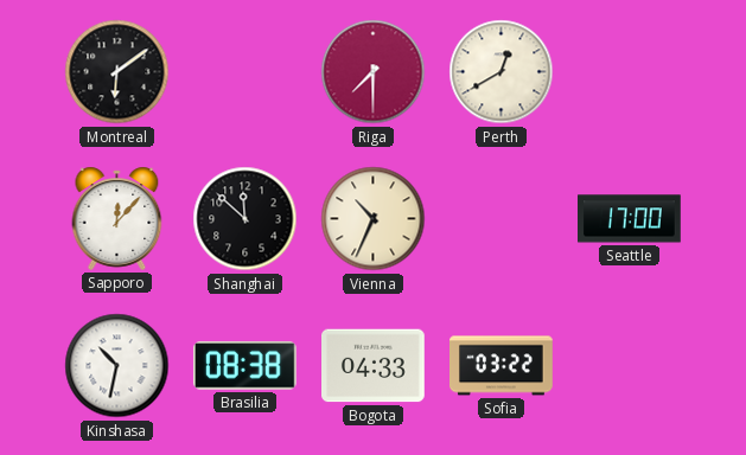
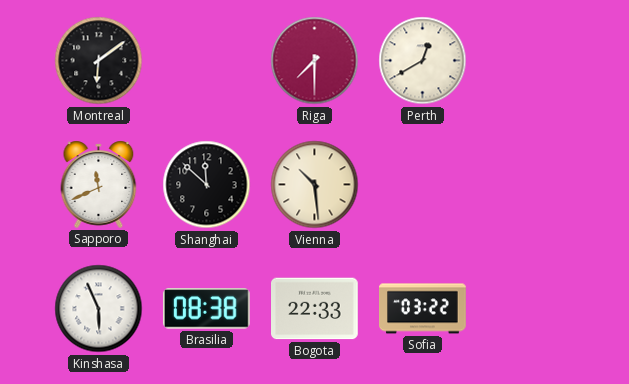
Sapporo: 12:07 -> 11:41
Vienna: 10:34 -> 10:29
Seattle: 17:00 -> none
Kinshasa: 10:32 -> 5:56
Bogota: 04:33 -> 22:33
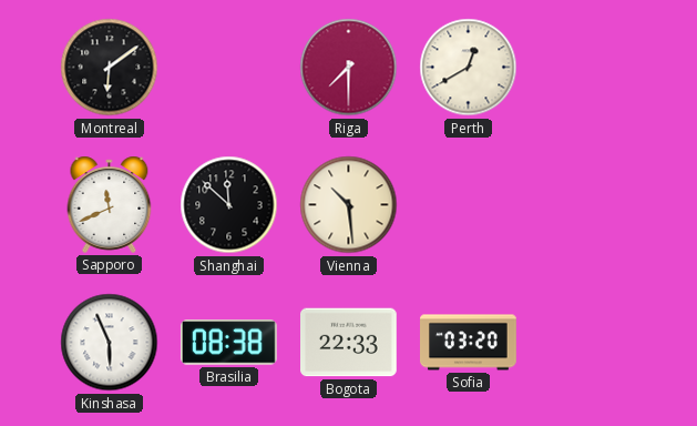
Sofia: 03:22 -> 03:20
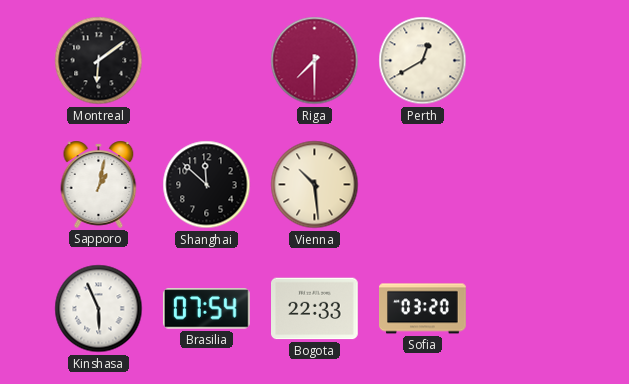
Sapporo: 11:41 -> 1:02
Brasilia: 08:38 -> 07:54
